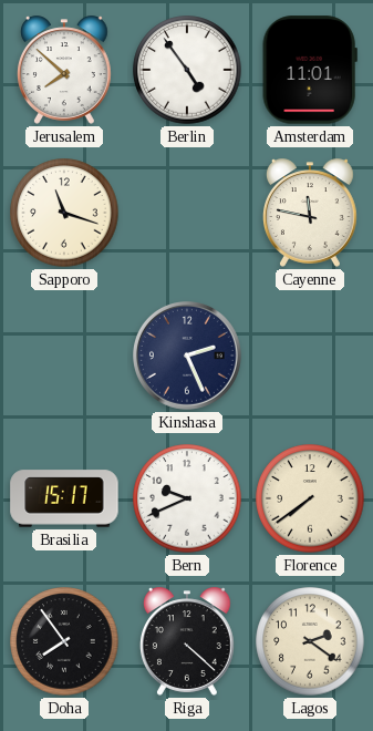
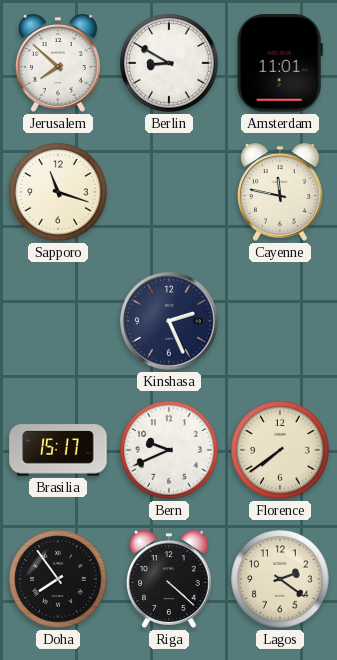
Berlin: 4:54 -> 8:50
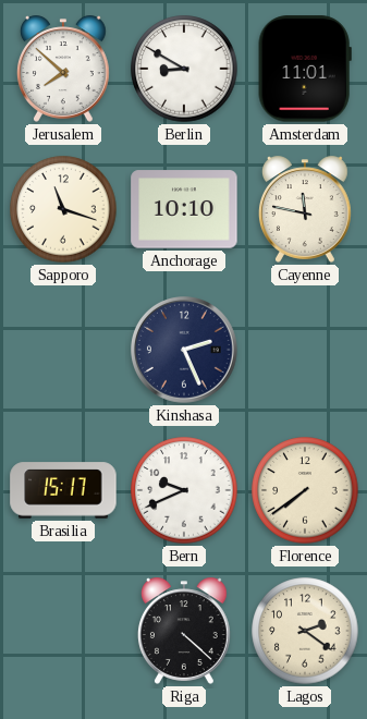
Anchorage: none -> 10:10
Doha: 7:54 -> none
